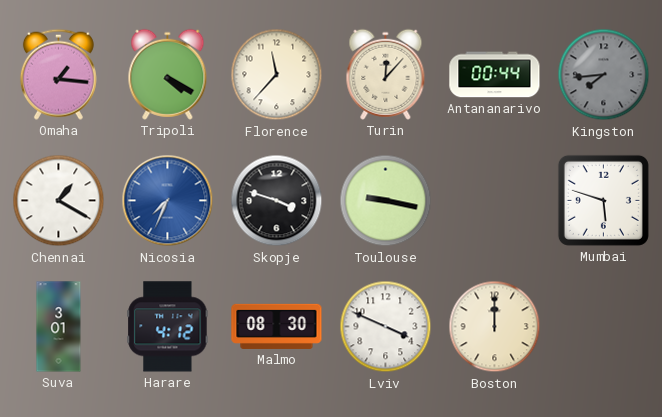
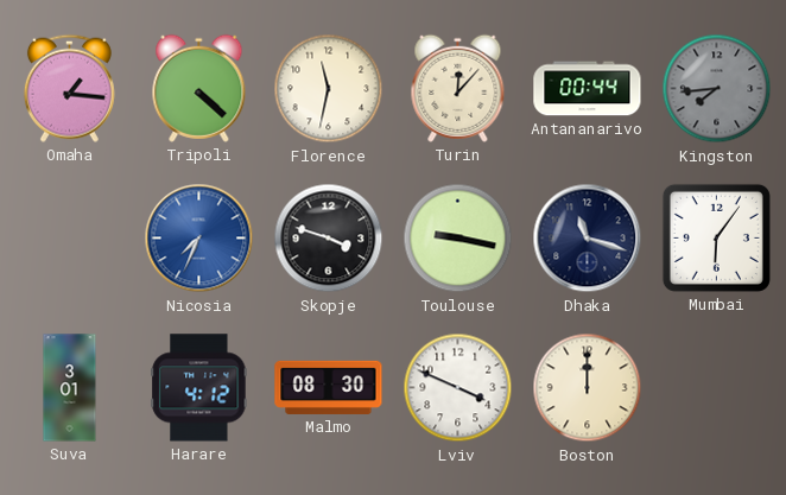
Tripoli: 4:20 -> 4:22
Florence: 11:37 -> 11:32
Chennai: 1:20 -> none
Dhaka: none -> 11:18
Mumbai: 5:48 -> 6:06
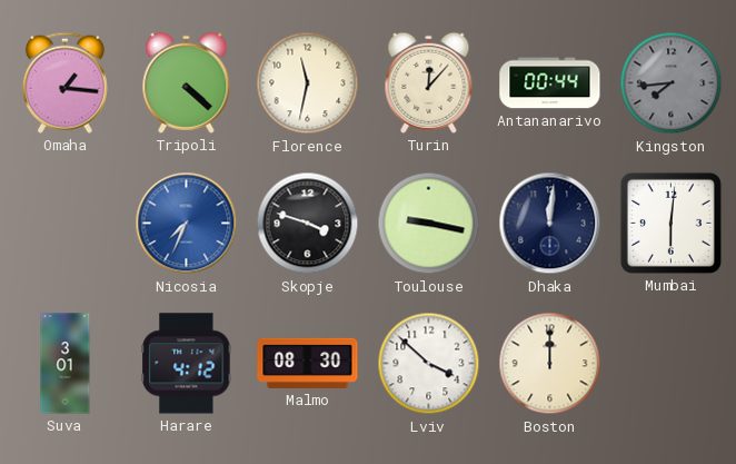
Dhaka: 11:18 -> 12:01
Mumbai: 6:06 -> 6:01
Lviv: 3:49 -> 3:52
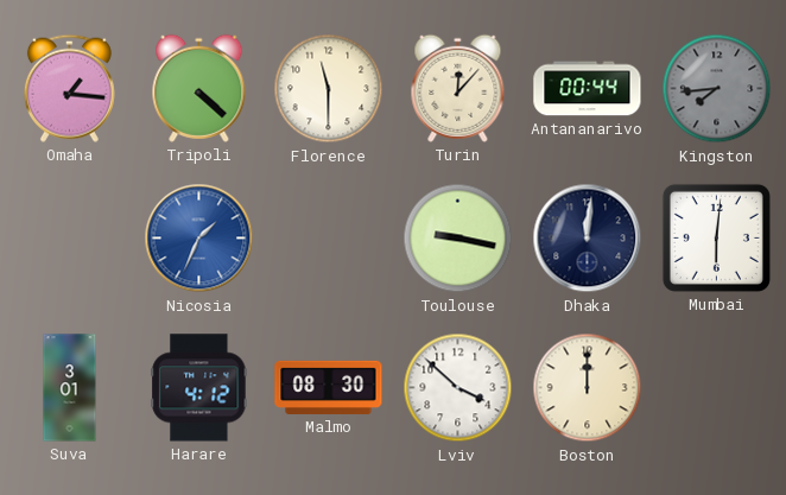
Florence: 11:32 -> 11:30
Nicosia: 7:34 -> 1:34
Skopje: 3:48 -> none
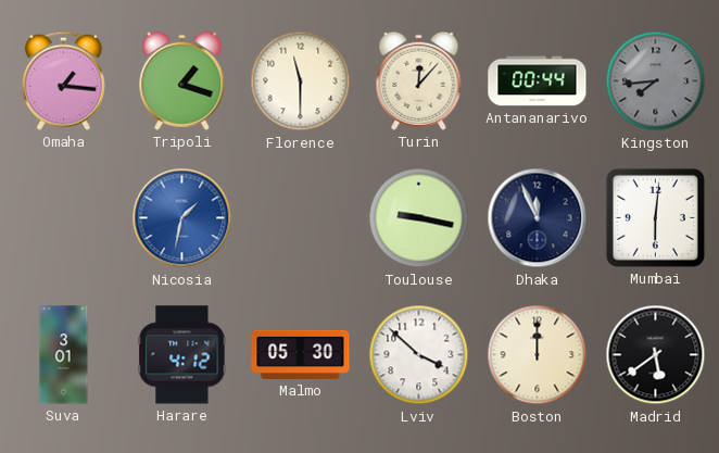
Tripoli: 4:22 -> 1:18
Nicosia: 1:34 -> 1:32
Dhaka: 12:01 -> 11:56
Malmo: 08:30 -> 05:30
Madrid: none -> 5:39
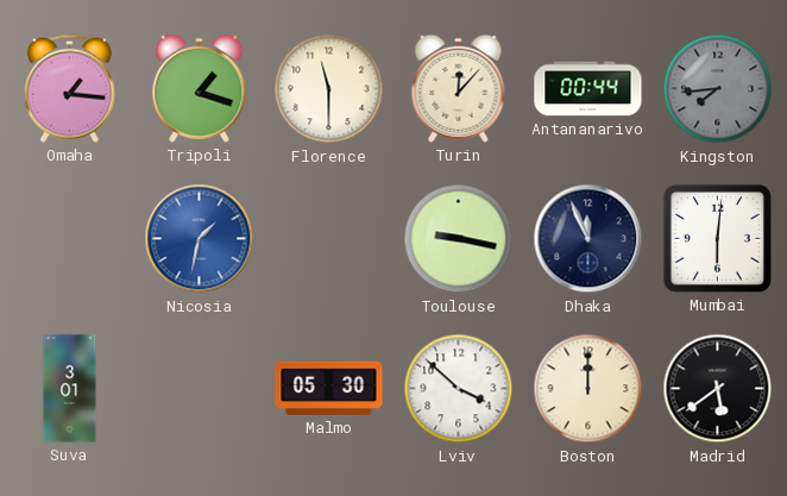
Harare: 4:12 -> none
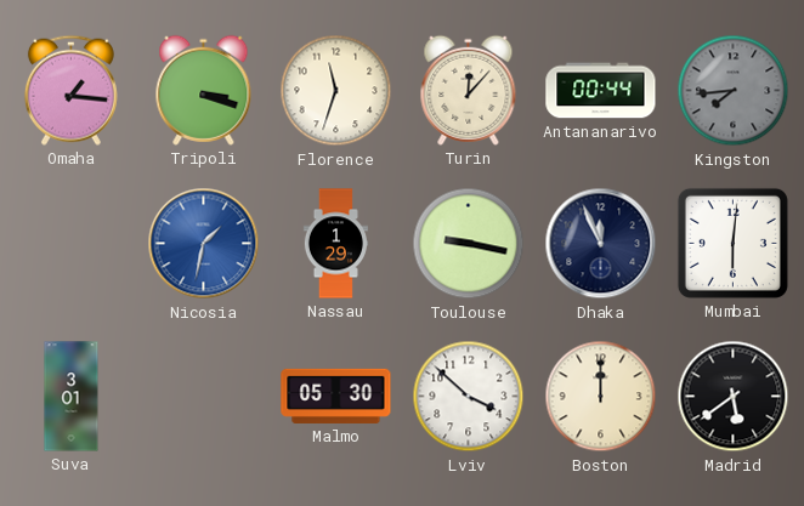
Tripoli: 1:18 -> 3:18
Florence: 11:30 -> 11:33
Nassau: none -> 1:29
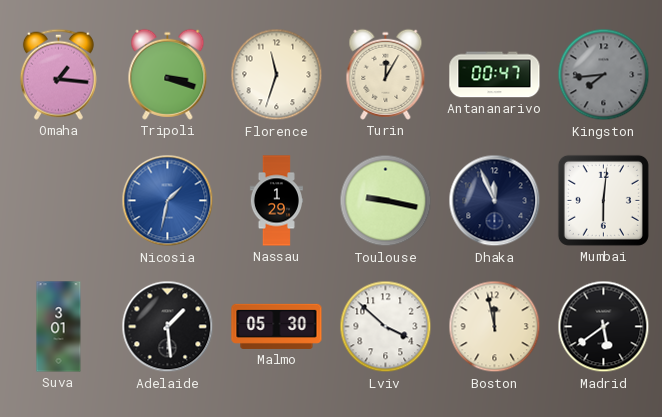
Turin: 12:07 -> 12:05
Antananarivo: 00:44 -> 00:47
Adelaide: none -> 1:29
Boston: 12:00 -> 11:58
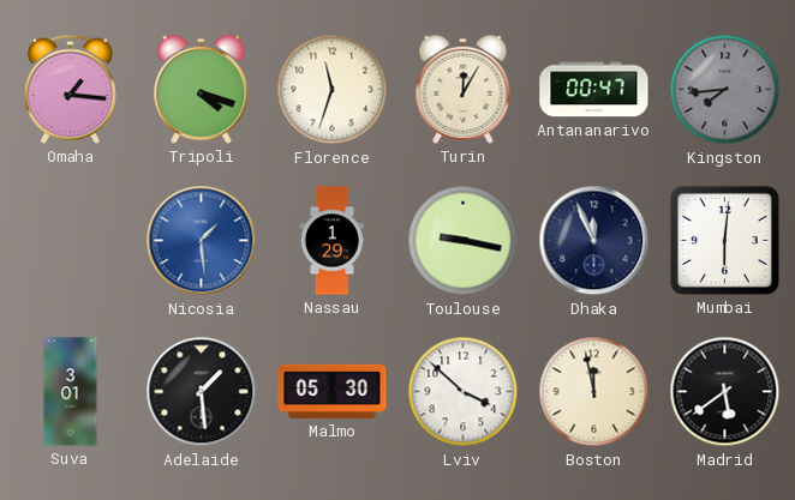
Tripoli: 3:18 -> 4:18
Nicosia: 1:32 -> 1:29
